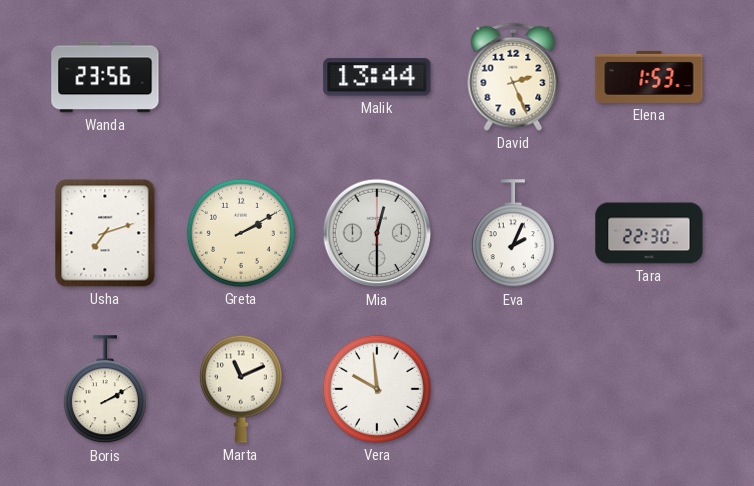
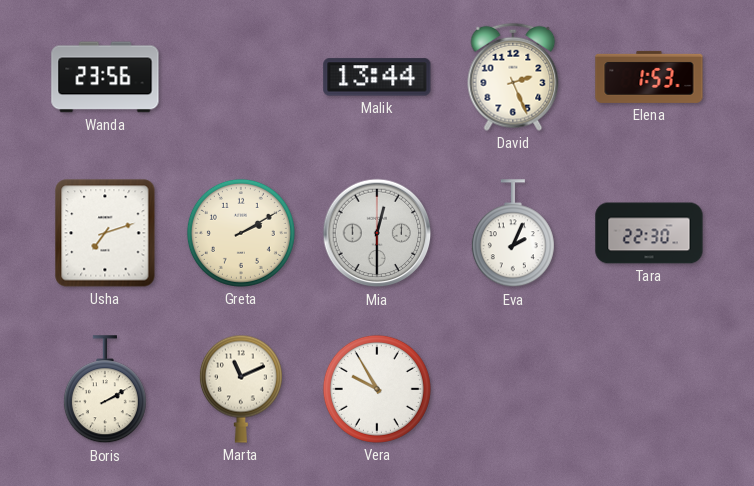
Vera: 9:59 -> 9:55
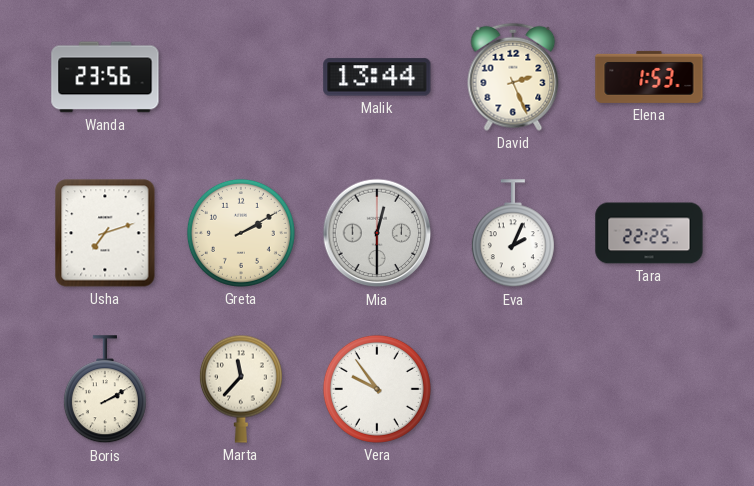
Tara: 22:30 -> 22:25
Marta: 11:11 -> 11:37
Vera: 9:55 -> 9:54
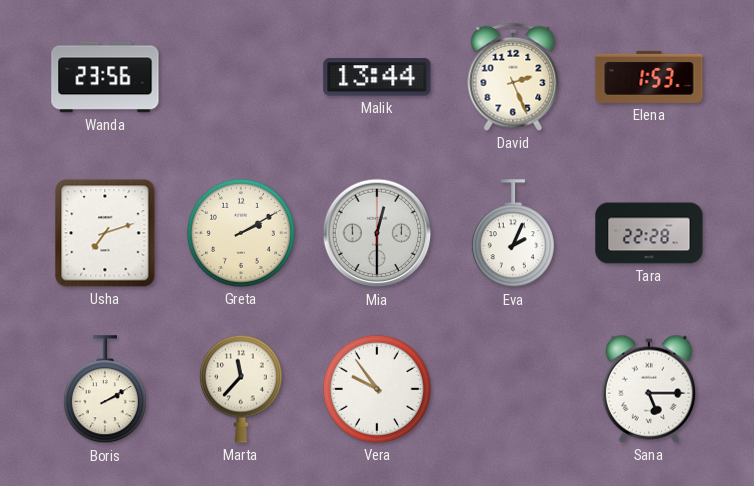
Tara: 22:25 -> 22:28
Sana: none -> 5:15
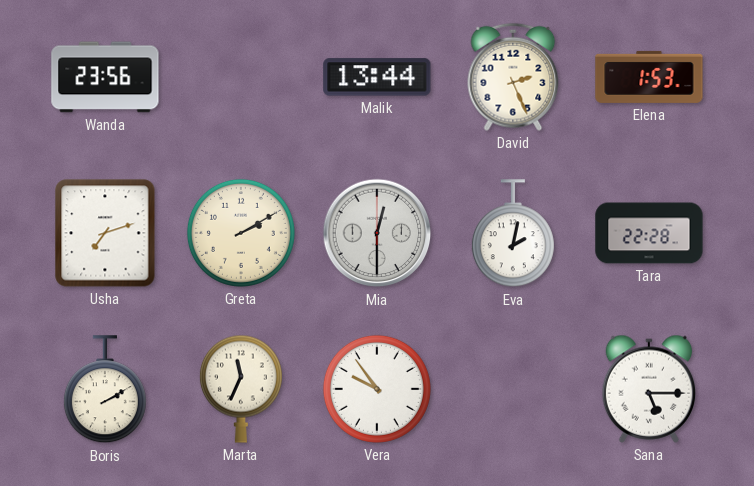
Eva: 2:04 -> 2:02
Marta: 11:37 -> 11:34
